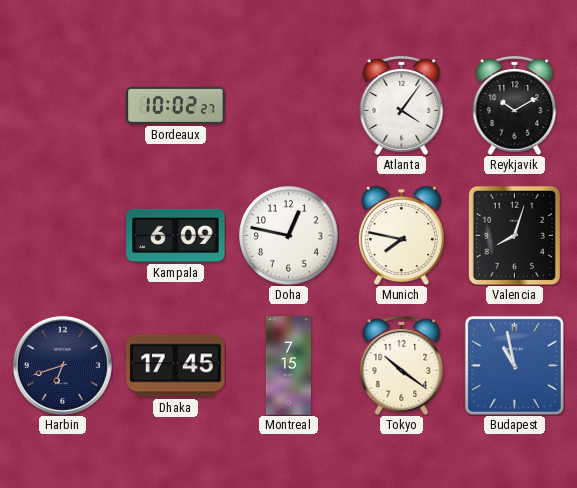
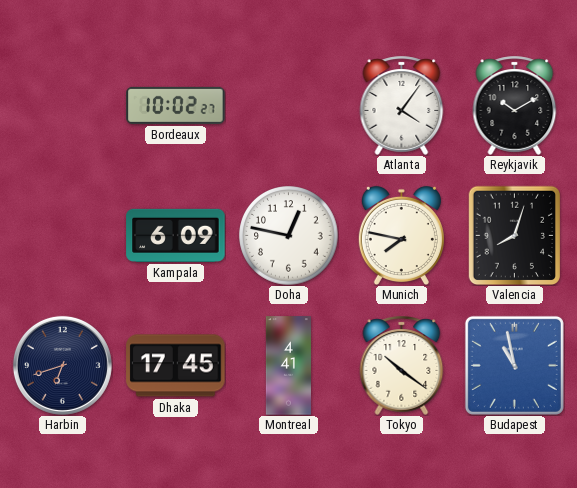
Montreal: 7:15 -> 4:41
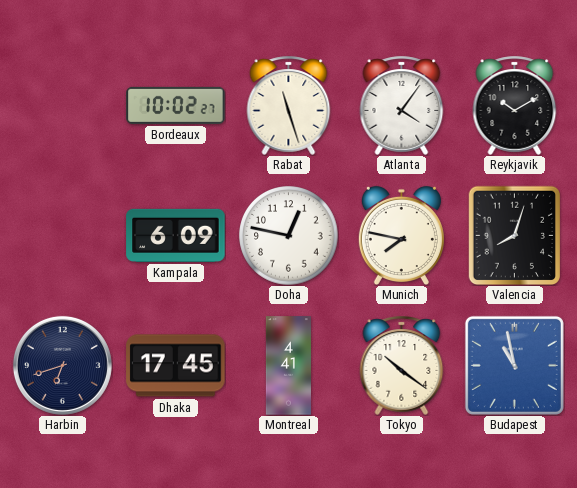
Rabat: none -> 11:27
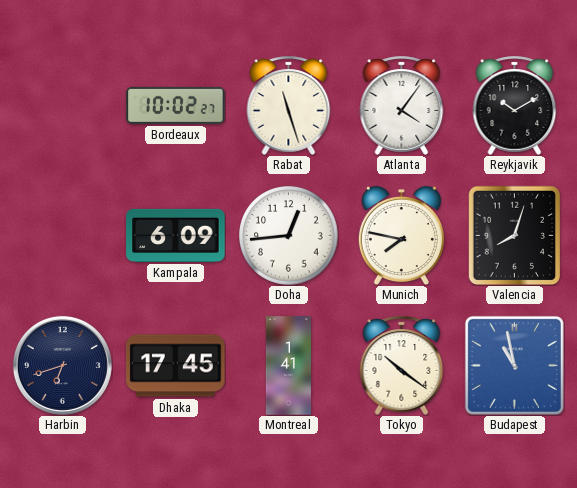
Doha: 12:47 -> 12:44
Montreal: 4:41 -> 1:41
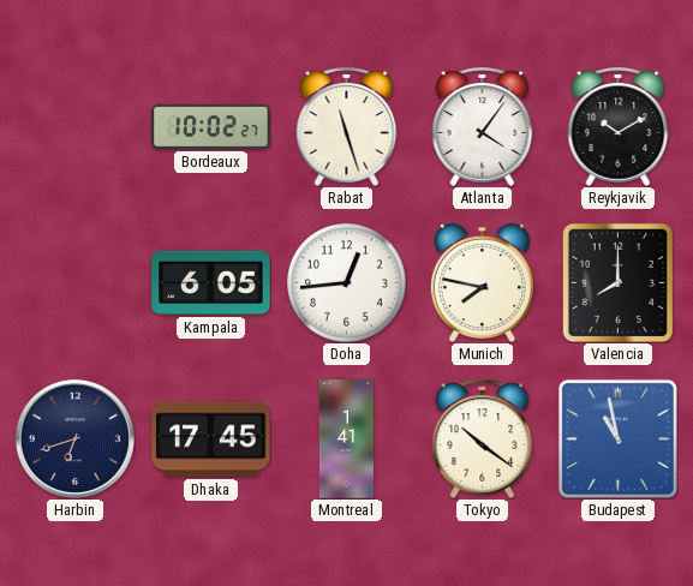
Kampala: 6:09 -> 6:05
Valencia: 8:03 -> 8:00
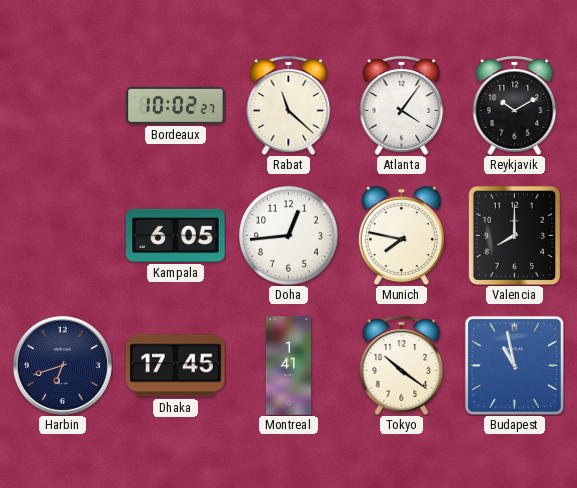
Rabat: 11:27 -> 11:22
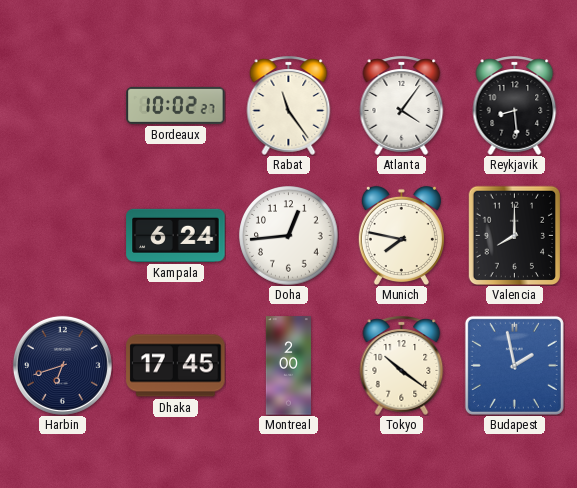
Rabat: 11:22 -> 11:24
Reykjavik: 10:10 -> 8:29
Kampala: 6:05 -> 6:24
Montreal: 1:41 -> 2:00
Budapest: 10:58 -> 1:58
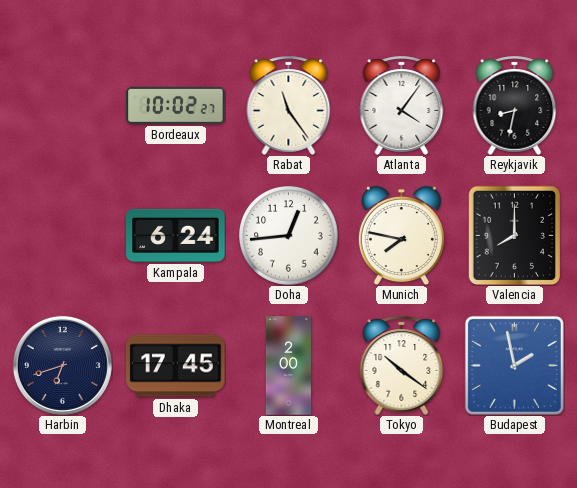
Reykjavik: 8:29 -> 8:32
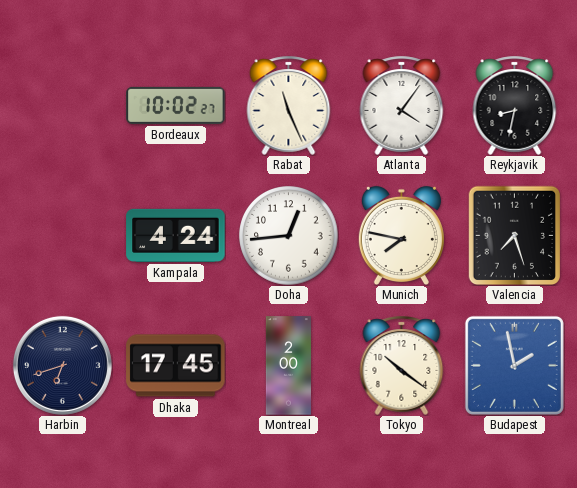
Rabat: 11:24 -> 11:26
Kampala: 6:24 -> 4:24
Valencia: 8:00 -> 7:27
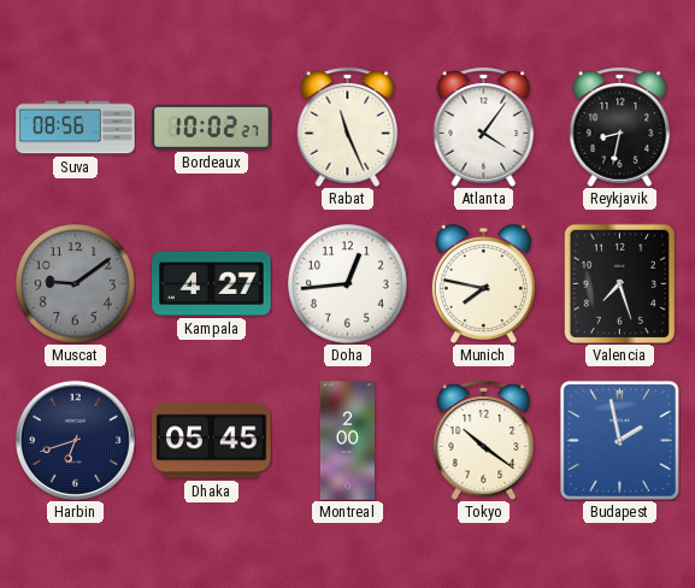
Suva: none -> 08:56
Muscat: none -> 9:09
Kampala: 4:24 -> 4:27
Dhaka: 17:45 -> 05:45
